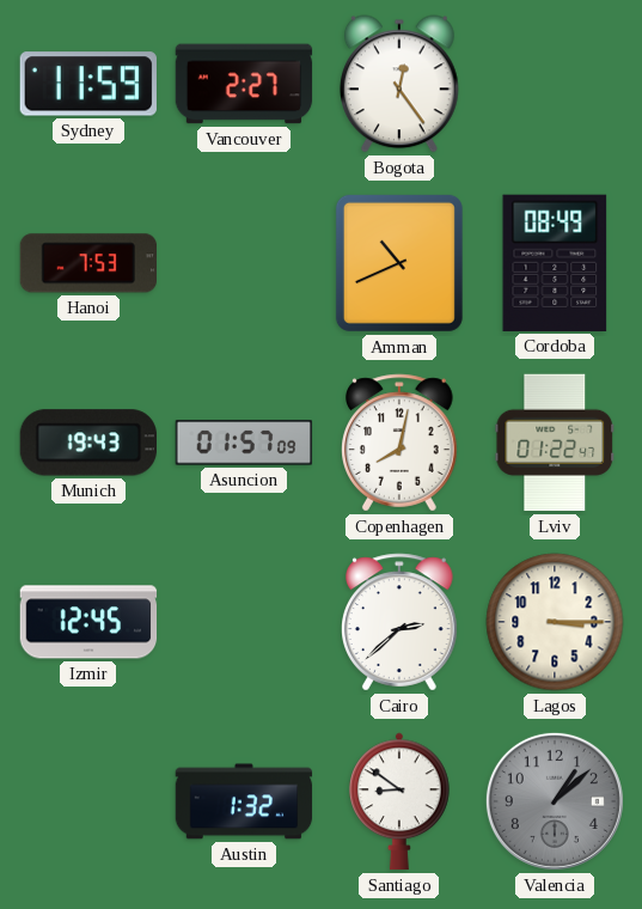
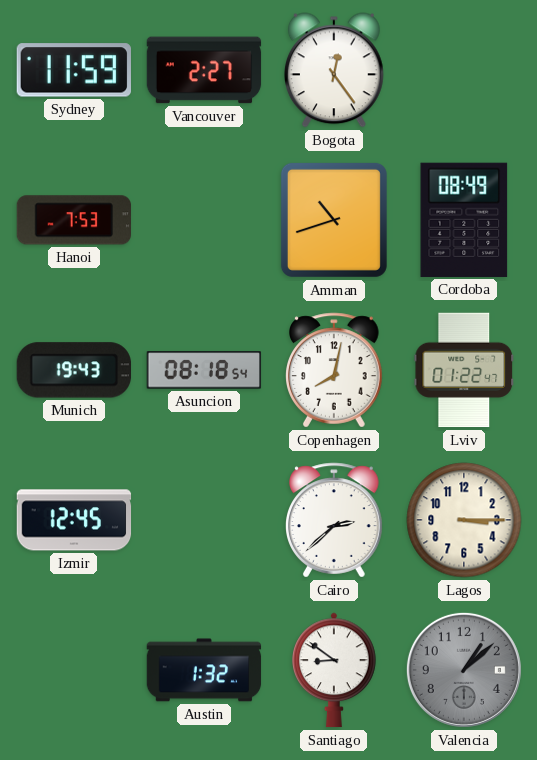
Amman: 10:41 -> 10:42
Asuncion: 01:57 -> 08:18
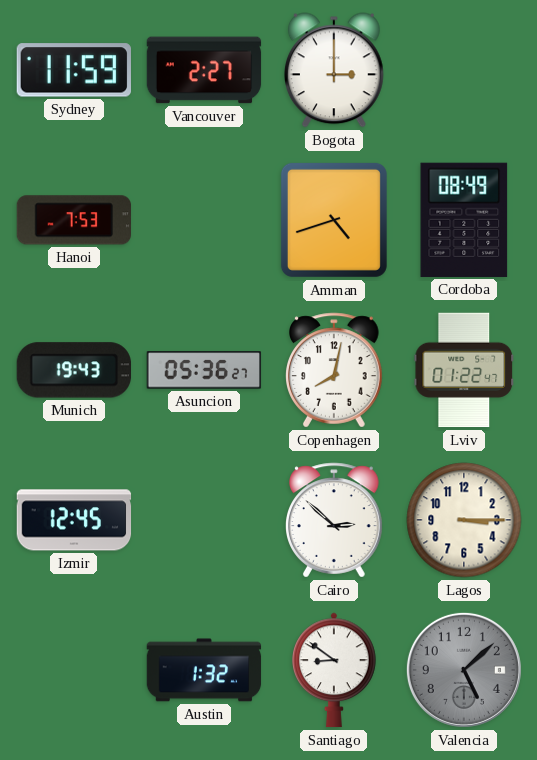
Bogota: 12:24 -> 3:00
Amman: 10:42 -> 4:42
Asuncion: 08:18 -> 05:36
Cairo: 2:38 -> 2:52
Valencia: 1:08 -> 5:08
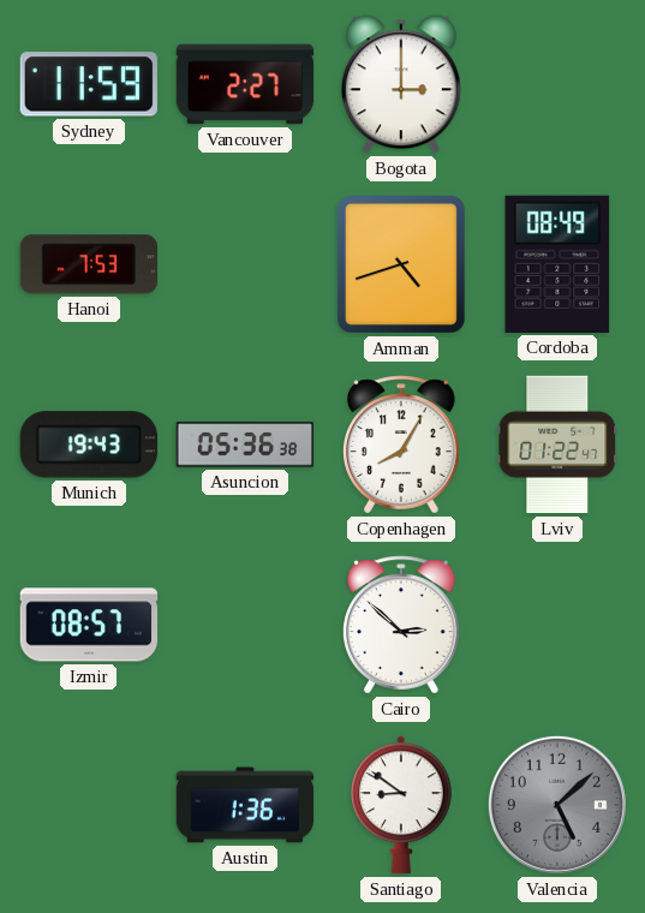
Asuncion: 05:36:27 -> 05:36:38
Copenhagen: 8:02 -> 8:05
Izmir: 12:45 -> 08:57
Lagos: 3:15 -> none
Austin: 1:32 -> 1:36
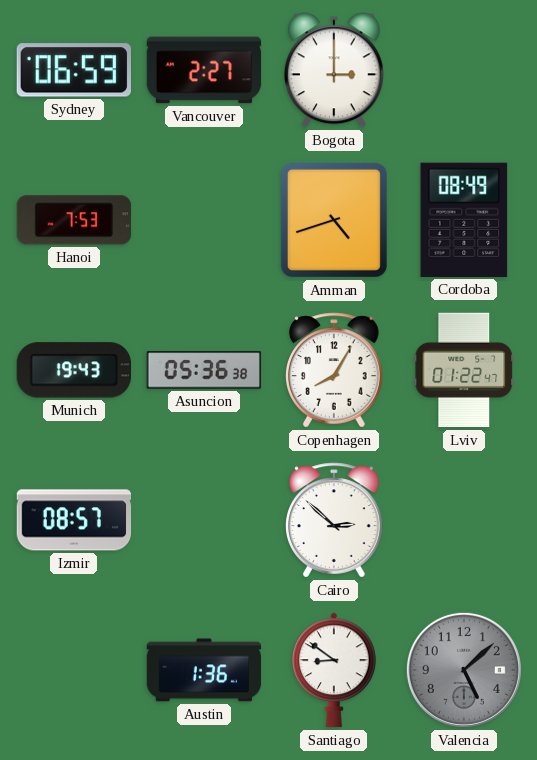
Sydney: 11:59 -> 06:59
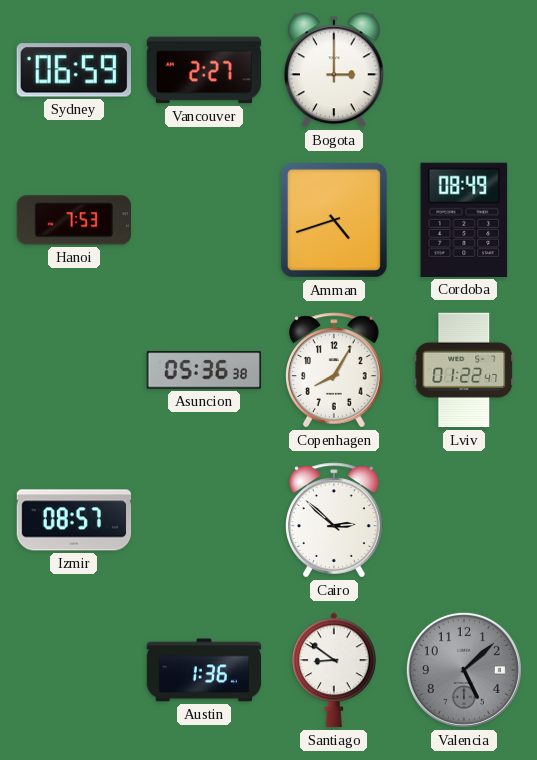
Munich: 19:43 -> none
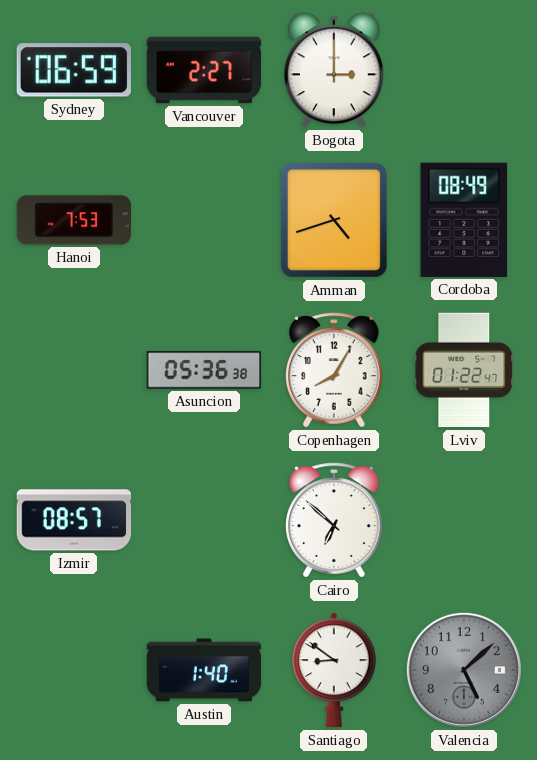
Cairo: 2:52 -> 6:52
Austin: 1:36 -> 1:40
